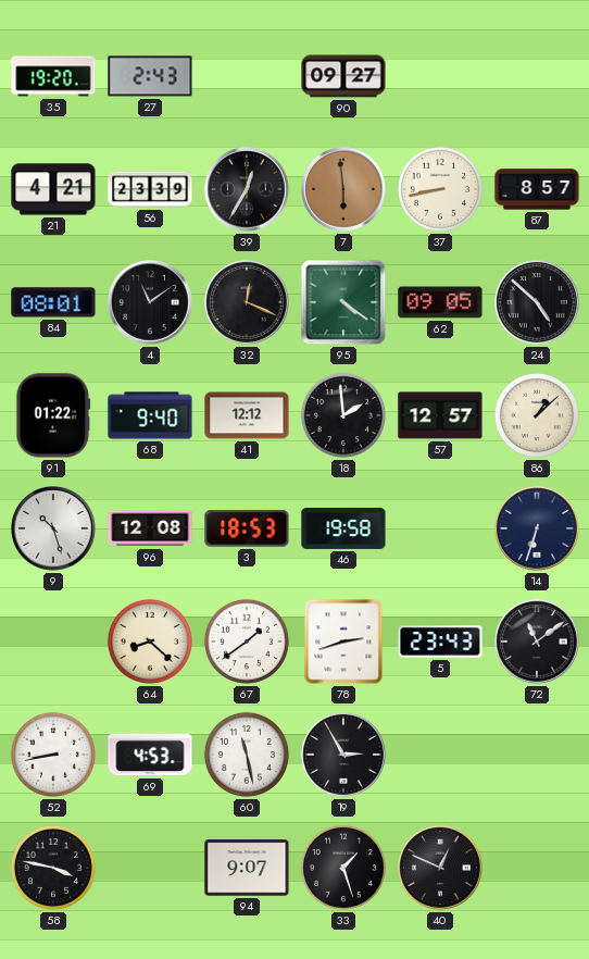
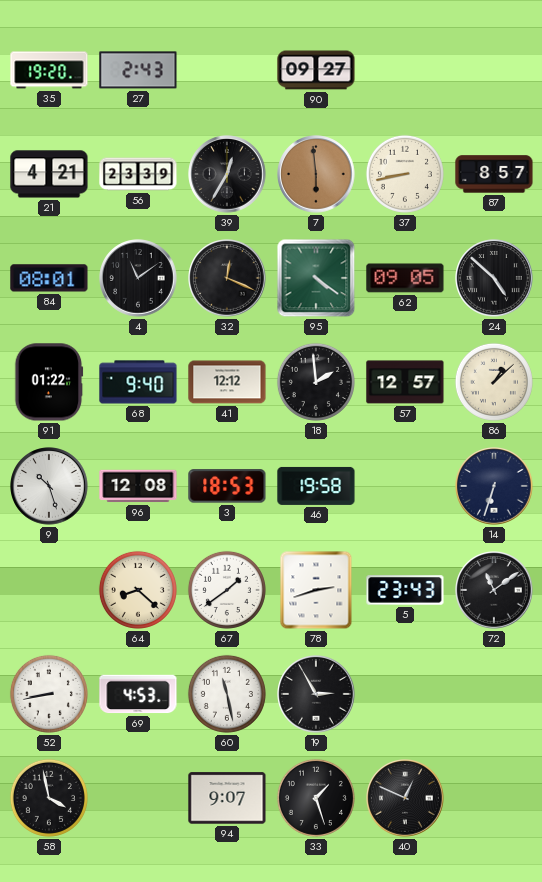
58: 3:47 -> 3:58
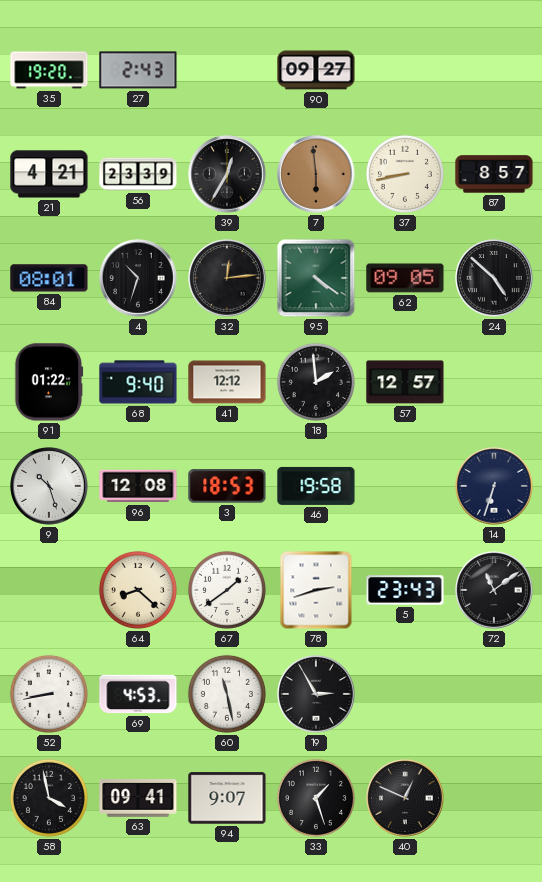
4: 11:09 -> 10:33
32: 12:19 -> 12:14
86: 1:08 -> none
63: none -> 09:41
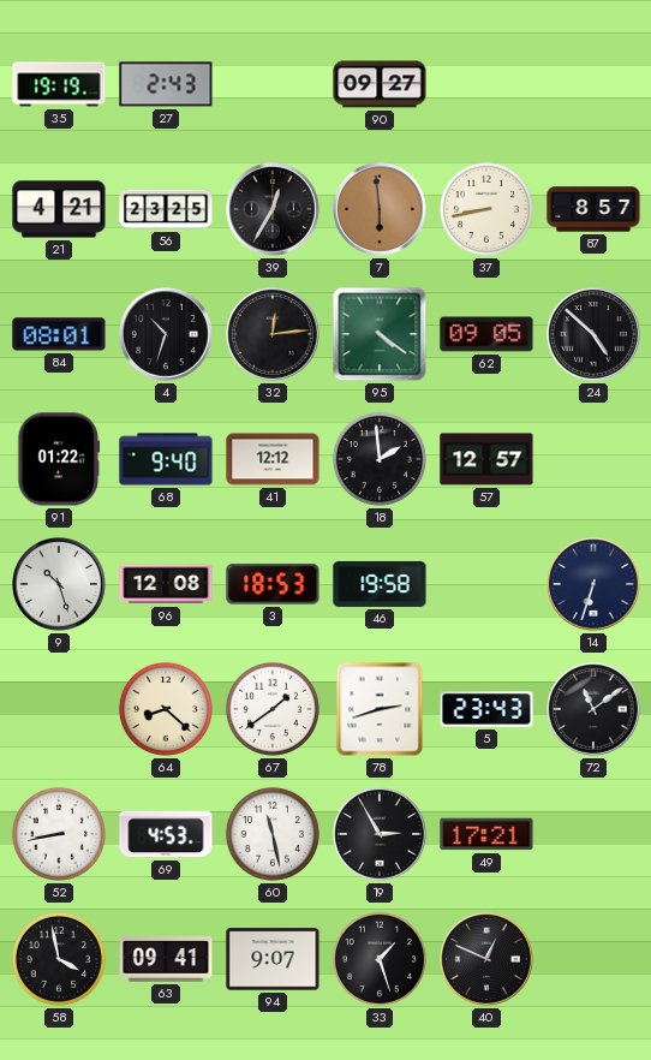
35: 19:20 -> 19:19
56: 23:39 -> 23:25
49: none -> 17:21
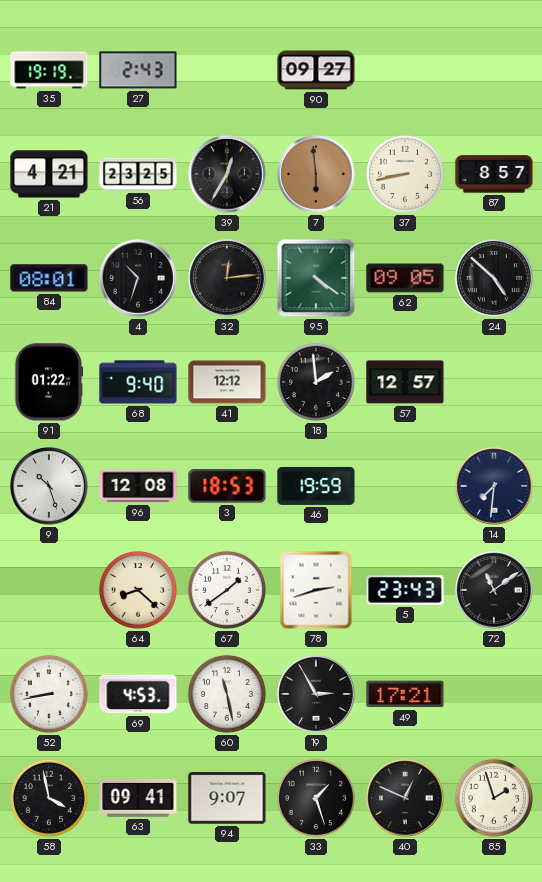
46: 19:58 -> 19:59
14: 6:33 -> 7:31
85: none -> 1:57
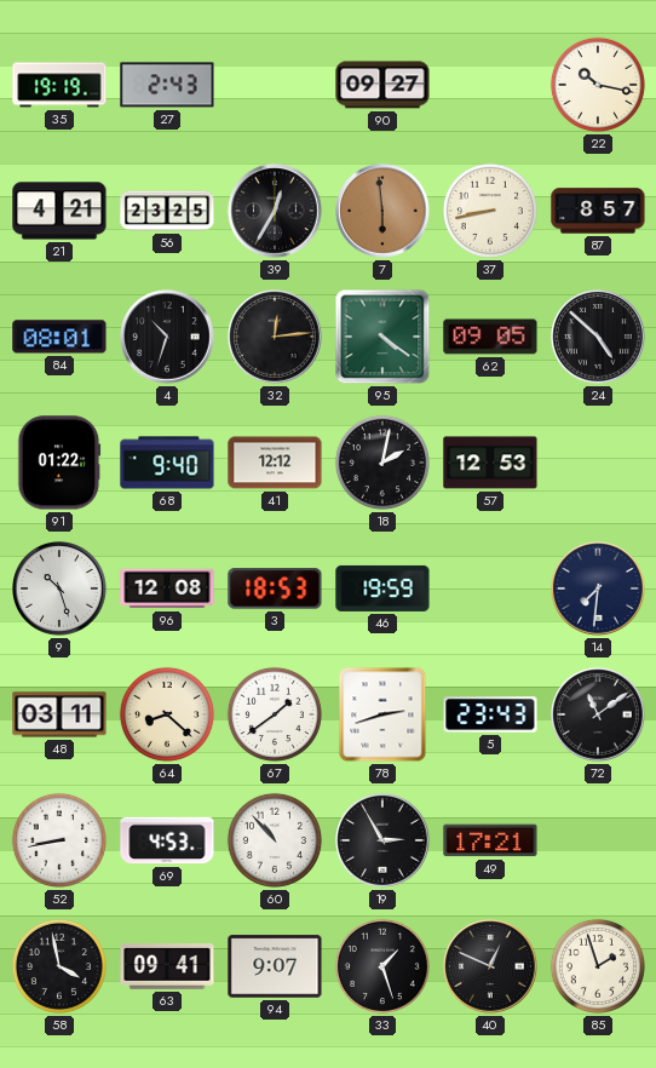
22: none -> 10:17
18: 1:59 -> 2:02
57: 12:57 -> 12:53
48: none -> 03:11
60: 11:28 -> 10:53
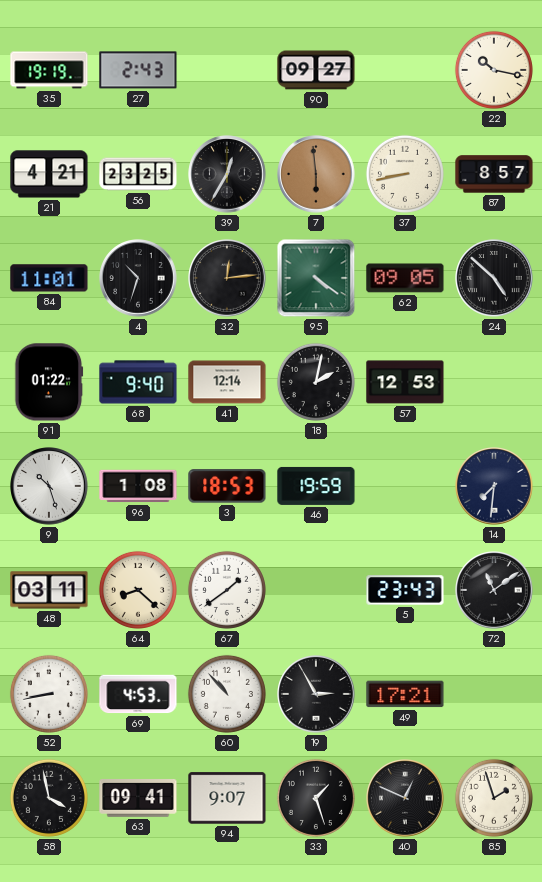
84: 08:01 -> 11:01
41: 12:12 -> 12:14
96: 12:08 -> 1:08
78: 2:42 -> none
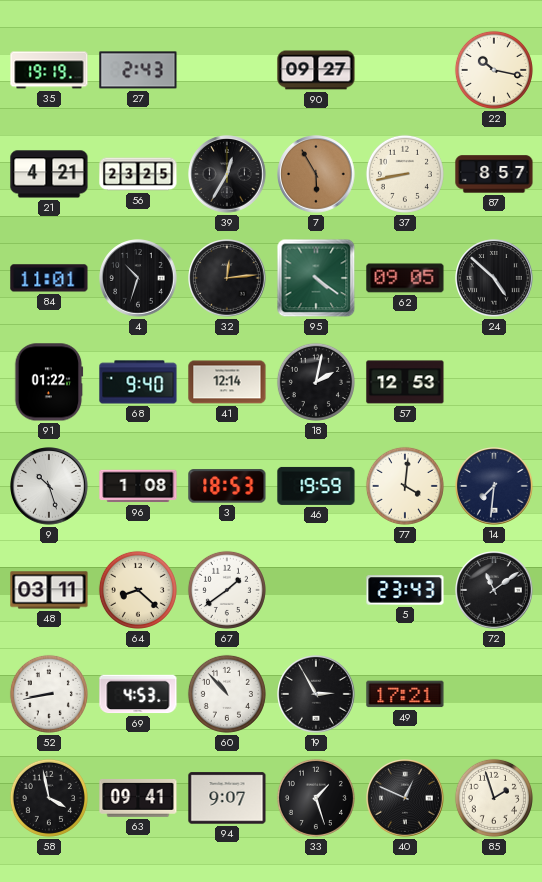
7: 5:59 -> 5:55
77: none -> 4:01
